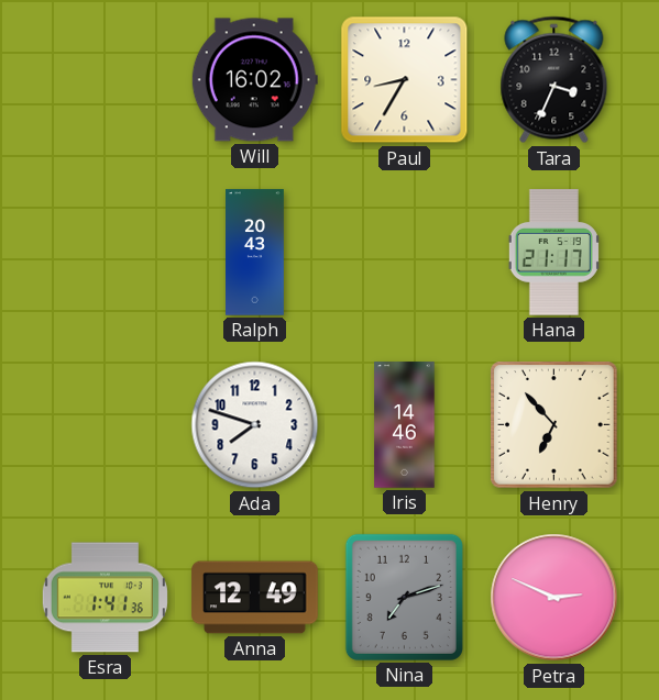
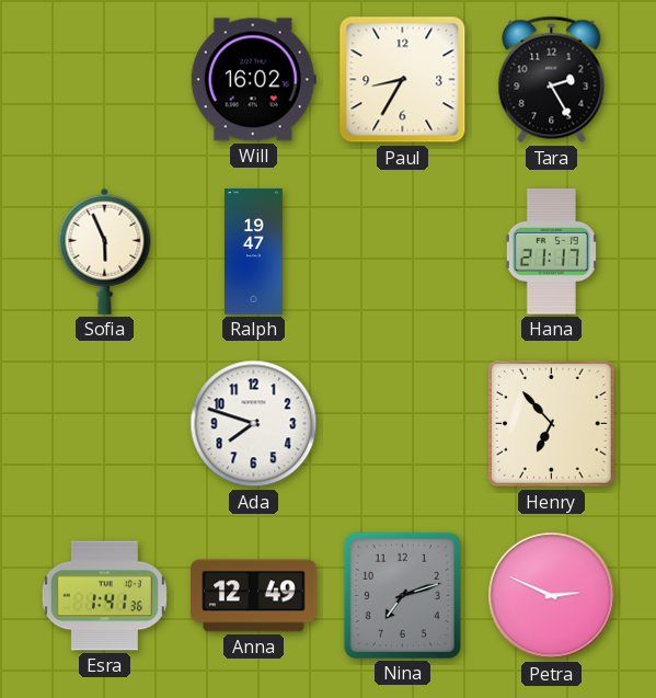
Tara: 3:34 -> 2:25
Sofia: none -> 5:56
Ralph: 20:43 -> 19:47
Iris: 14:46 -> none
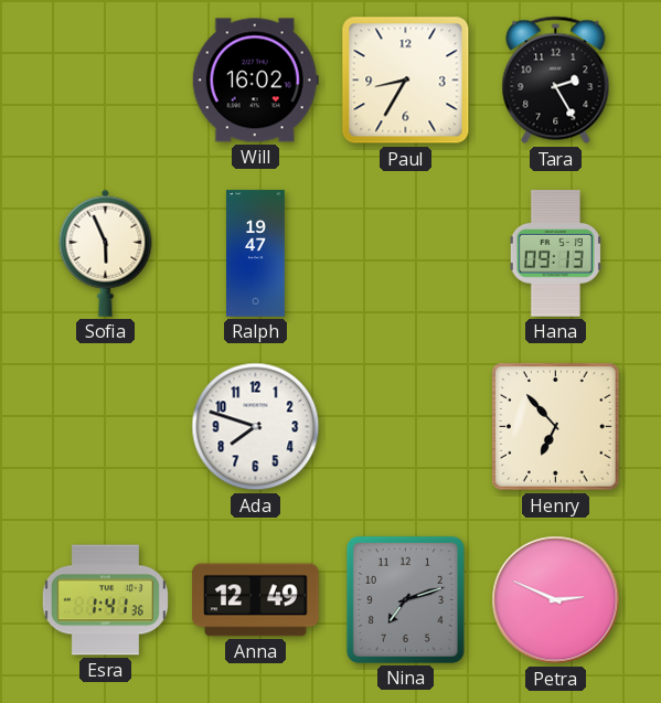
Hana: 21:17 -> 09:13
